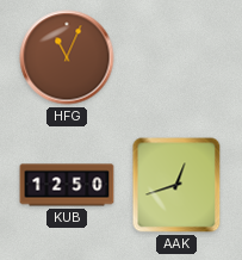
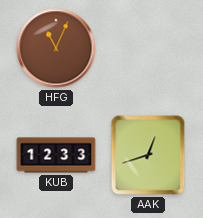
KUB: 12:50 -> 12:33
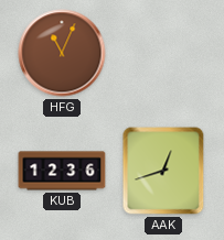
KUB: 12:33 -> 12:36
